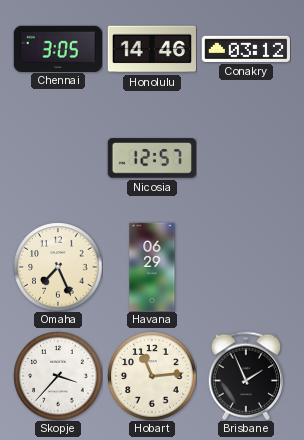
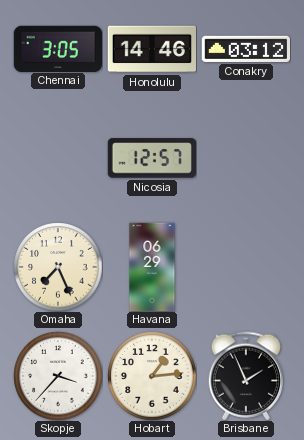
Hobart: 11:14 -> 1:14
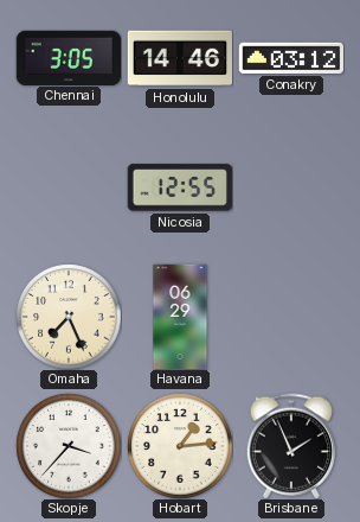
Nicosia: 12:57 -> 12:55
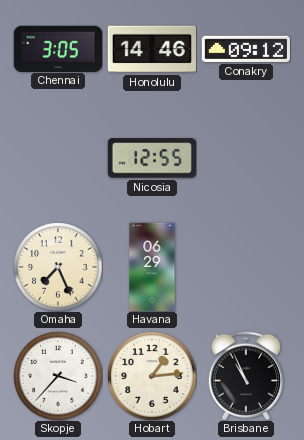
Conakry: 03:12 -> 09:12
Brisbane: 1:56 -> 10:56
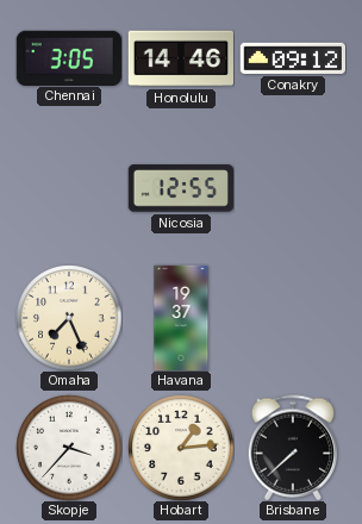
Havana: 06:29 -> 19:37
Brisbane: 10:56 -> 7:38
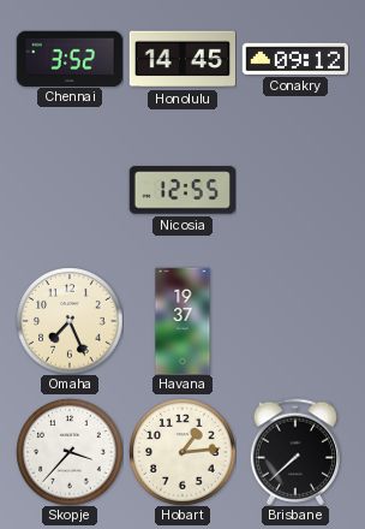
Chennai: 3:05 -> 3:52
Honolulu: 14:46 -> 14:45
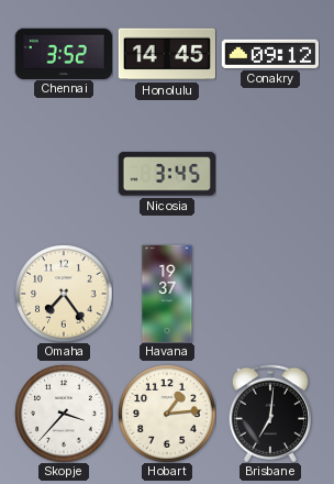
Nicosia: 12:55 -> 3:45
Omaha: 7:26 -> 7:24
Brisbane: 7:38 -> 7:01
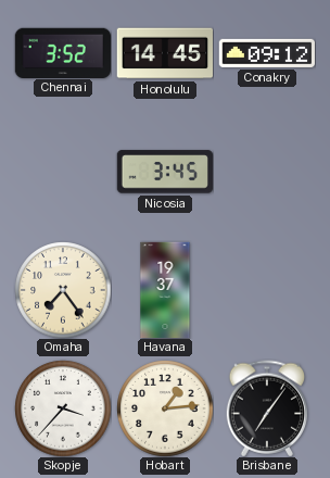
Brisbane: 7:01 -> 7:06
